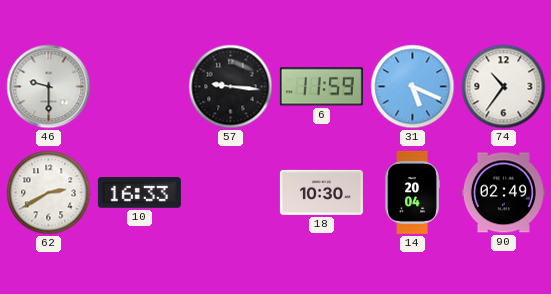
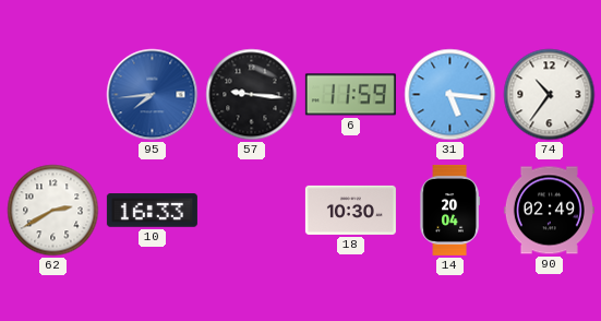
46: 9:30 -> none
95: none -> 7:44
31: 5:19 -> 5:16
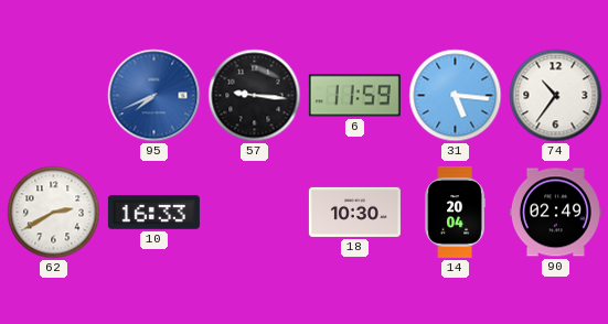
95: 7:44 -> 7:41
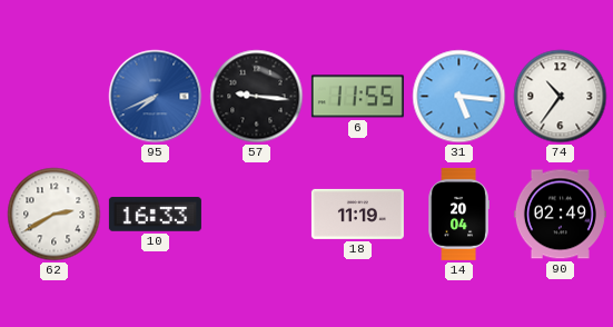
6: 11:59 -> 11:55
18: 10:30 -> 11:19
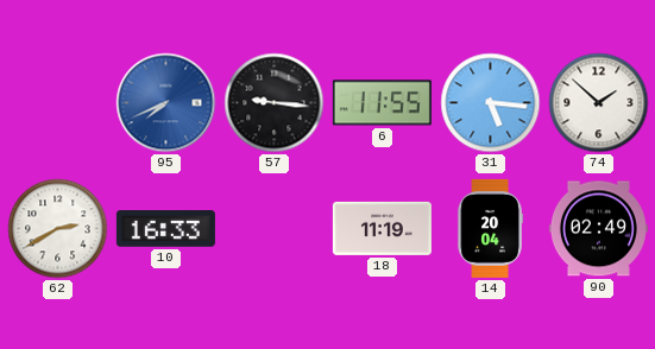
74: 10:36 -> 1:52
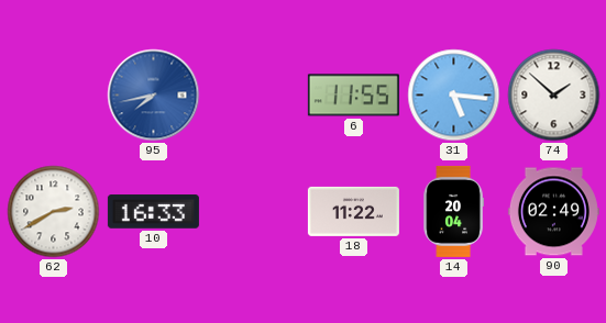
95: 7:41 -> 7:43
57: 9:16 -> none
18: 11:19 -> 11:22
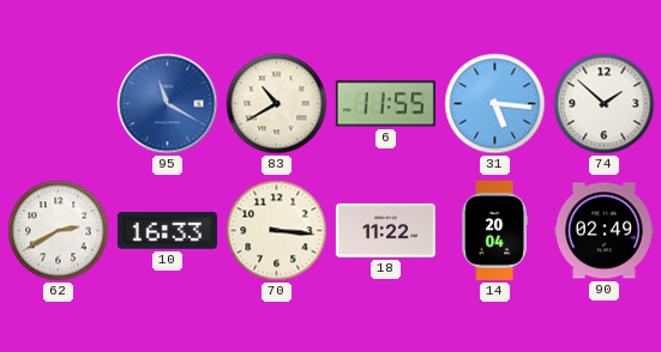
95: 7:43 -> 11:20
83: none -> 10:40
70: none -> 3:16
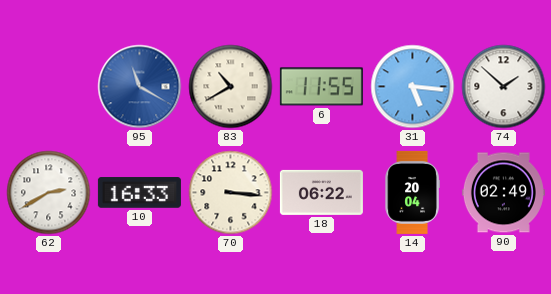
18: 11:22 -> 06:22
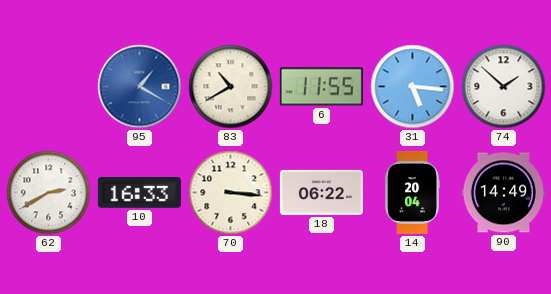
95: 11:20 -> 1:20
90: 02:49 -> 14:49
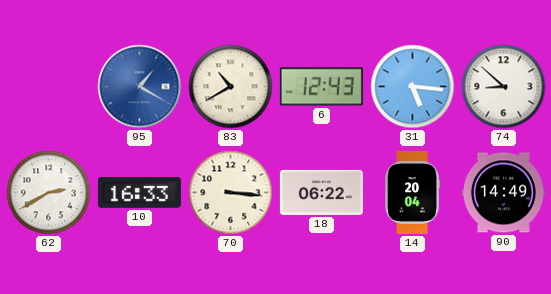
6: 11:55 -> 12:43
74: 1:52 -> 8:52
